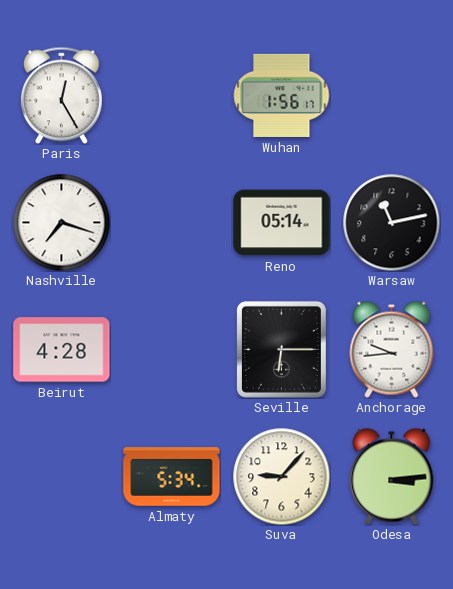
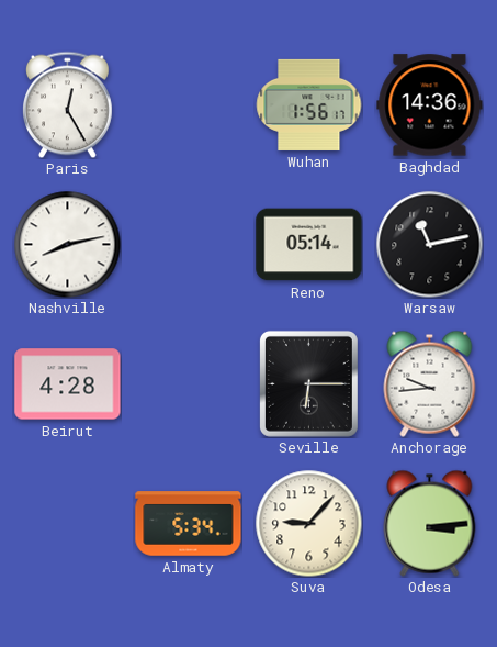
Baghdad: none -> 14:36
Nashville: 7:18 -> 8:13
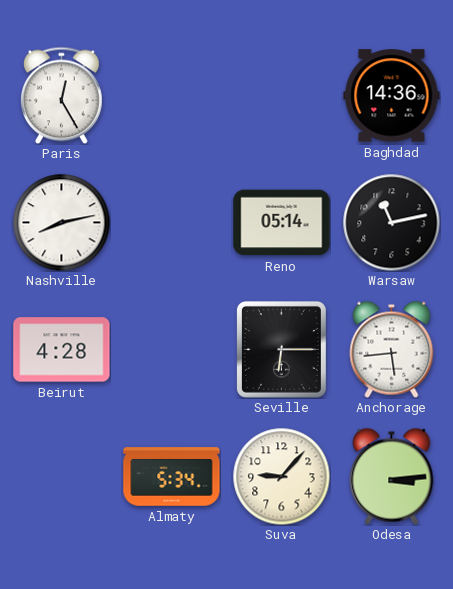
Wuhan: 1:56 -> none
Anchorage: 9:44 -> 5:44
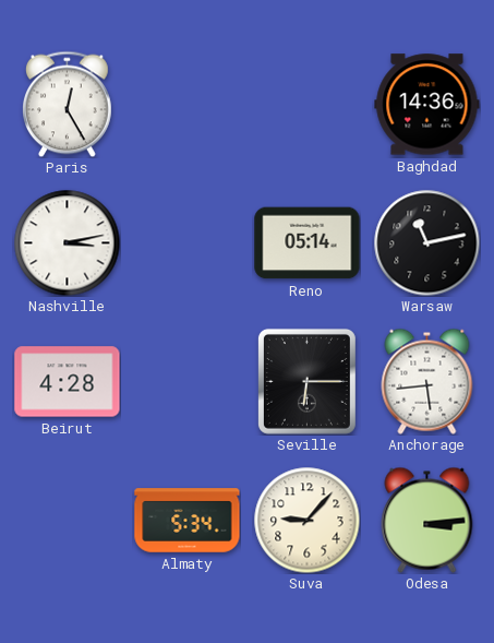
Nashville: 8:13 -> 3:13
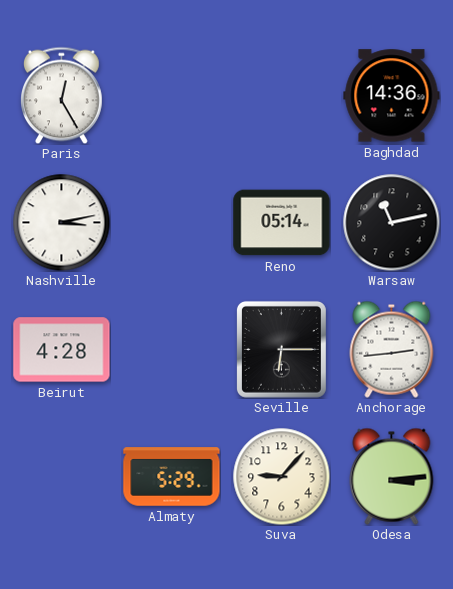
Anchorage: 5:44 -> 2:44
Almaty: 5:34 -> 5:29
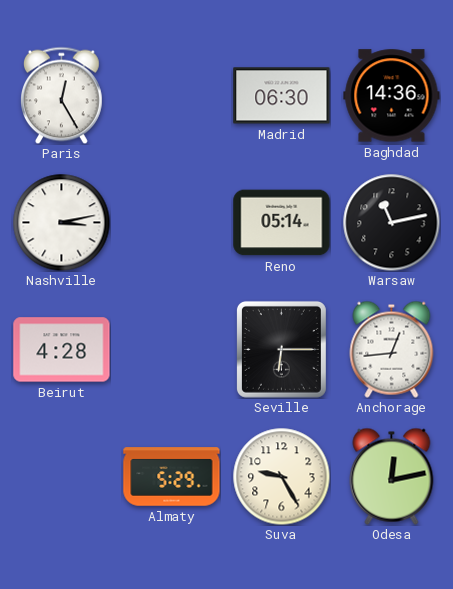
Madrid: none -> 06:30
Anchorage: 2:44 -> 12:44
Suva: 9:07 -> 9:25
Odesa: 3:14 -> 12:13
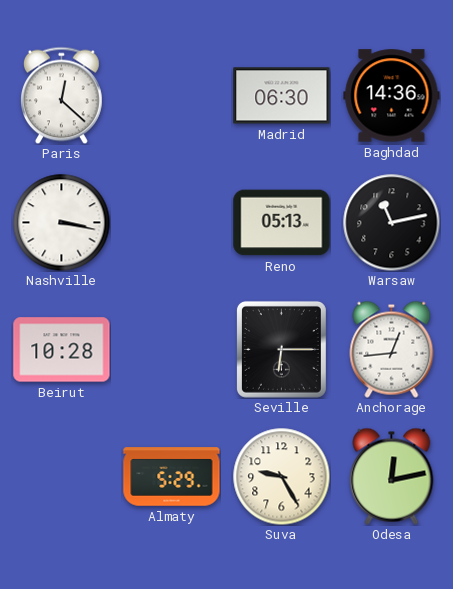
Paris: 12:25 -> 12:22
Nashville: 3:13 -> 3:17
Reno: 05:14 -> 05:13
Beirut: 4:28 -> 10:28
